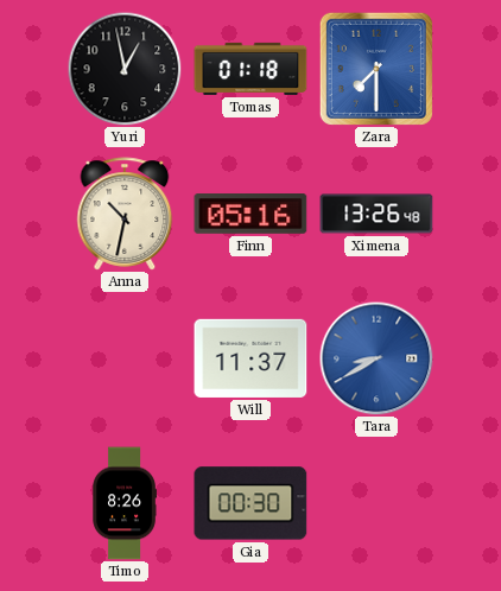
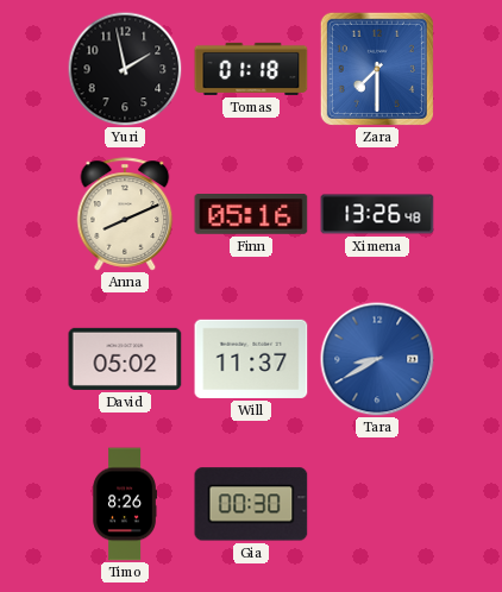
Yuri: 12:58 -> 1:58
Anna: 10:32 -> 8:11
David: none -> 05:02
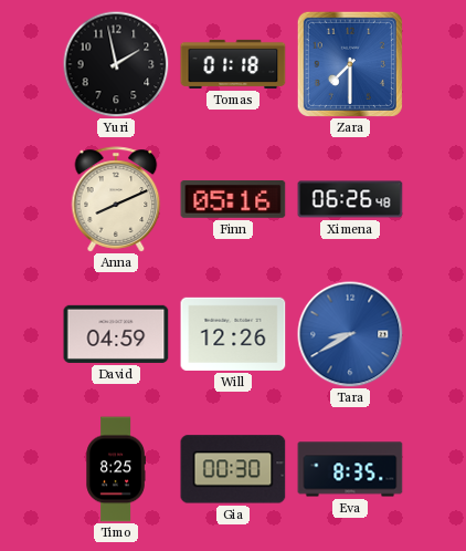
Ximena: 13:26 -> 06:26
David: 05:02 -> 04:59
Will: 11:37 -> 12:26
Timo: 8:26 -> 8:25
Eva: none -> 8:35
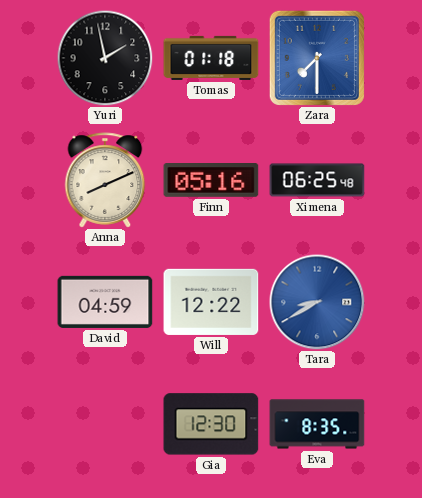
Ximena: 06:26 -> 06:25
Will: 12:26 -> 12:22
Timo: 8:25 -> none
Gia: 00:30 -> 12:30
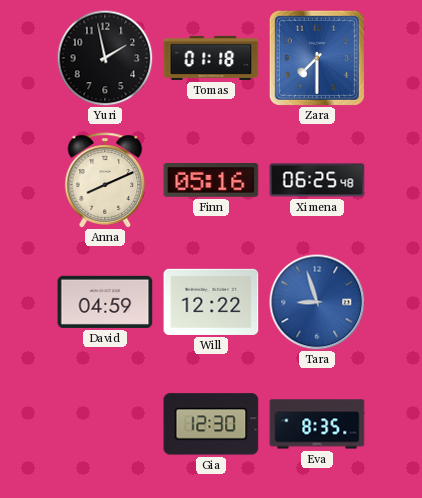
Tara: 8:40 -> 8:57
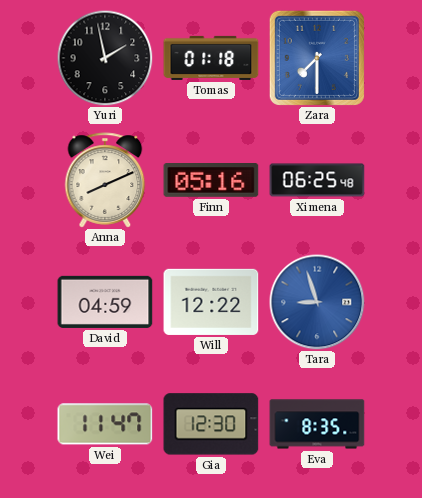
Wei: none -> 11:47
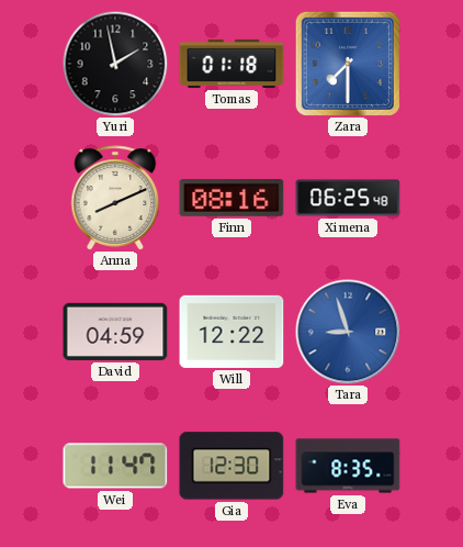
Finn: 05:16 -> 08:16
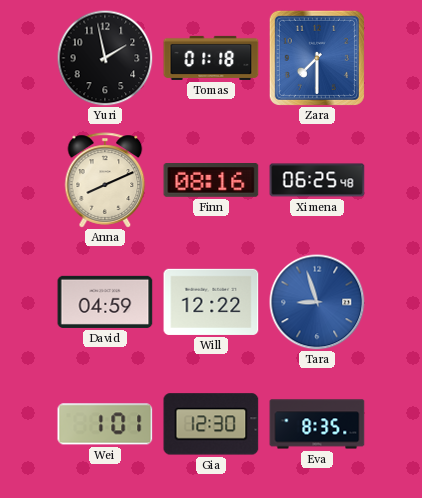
Wei: 11:47 -> 1:01
